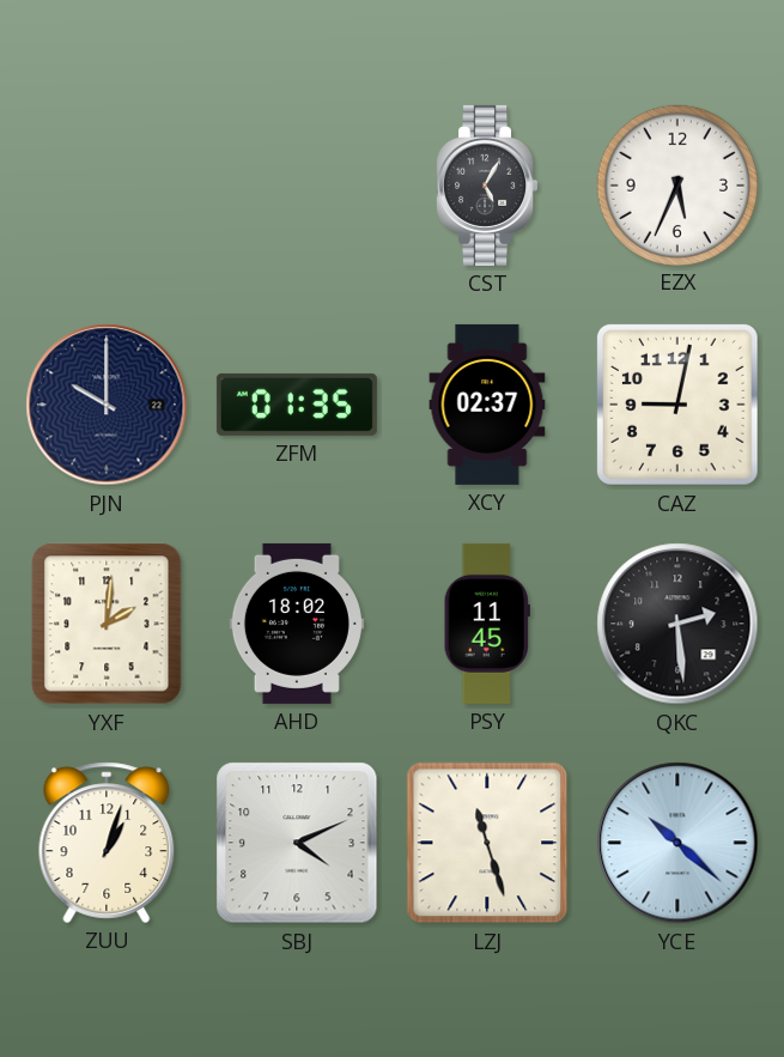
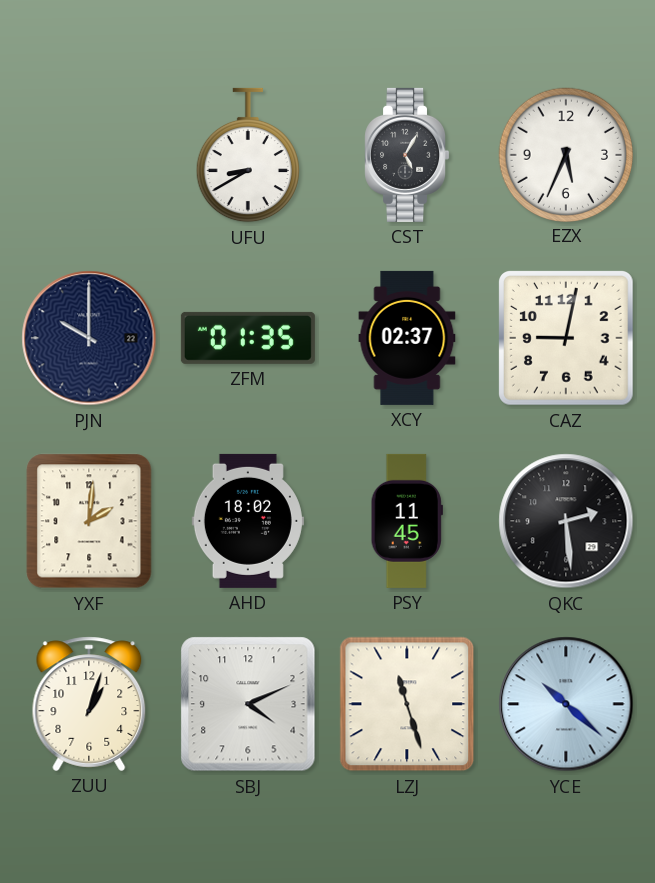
UFU: none -> 8:40
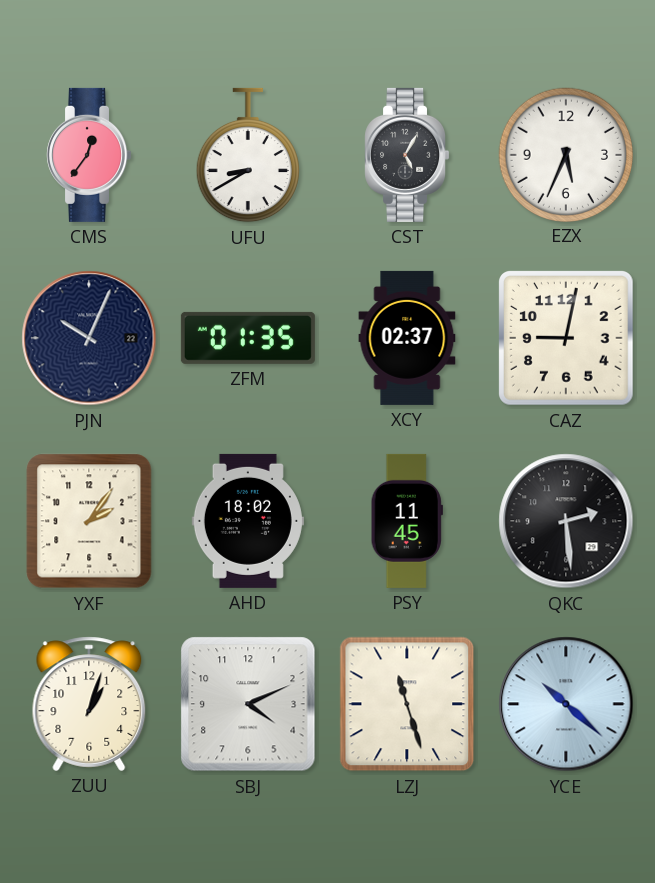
CMS: none -> 12:36
PJN: 10:00 -> 10:04
YXF: 2:01 -> 2:06
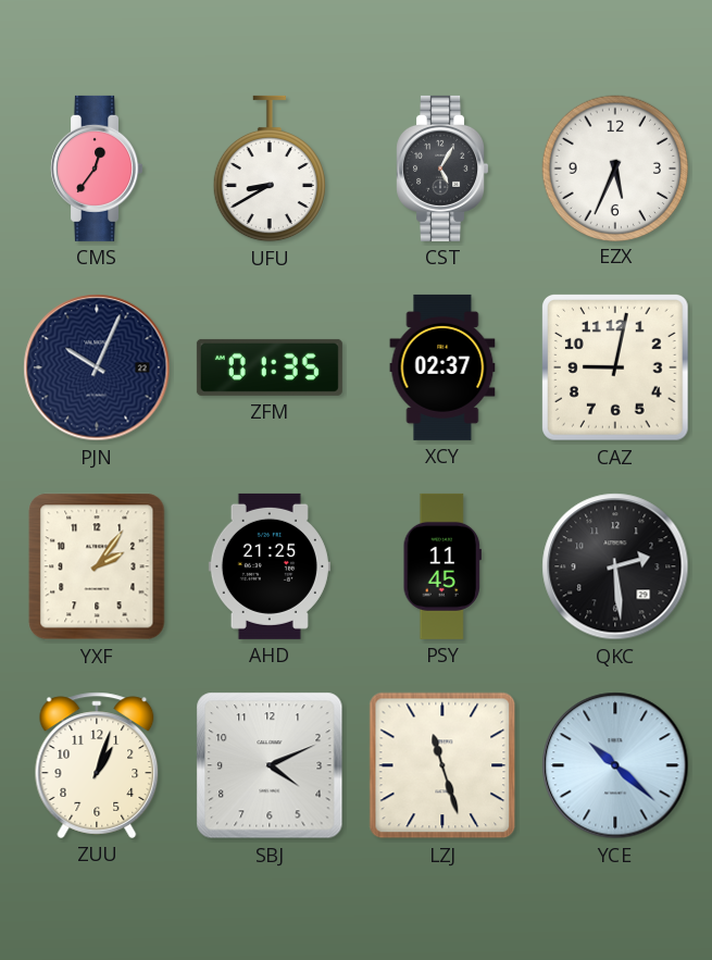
AHD: 18:02 -> 21:25
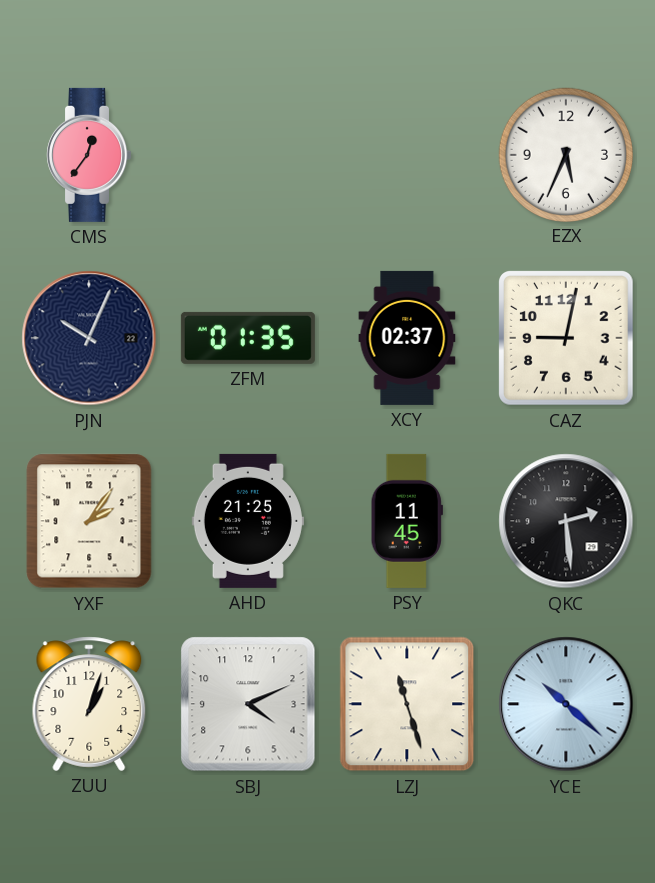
UFU: 8:40 -> none
CST: 5:05 -> none
